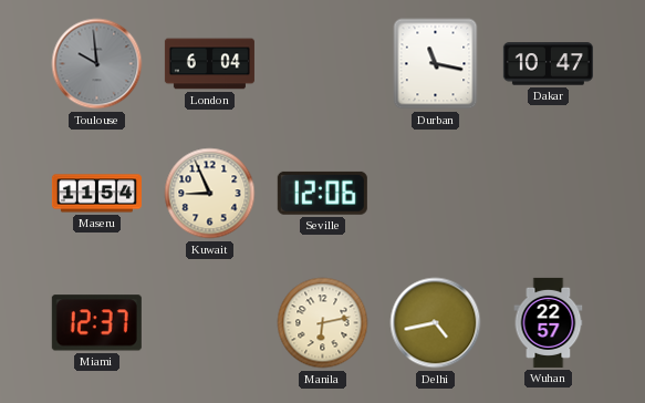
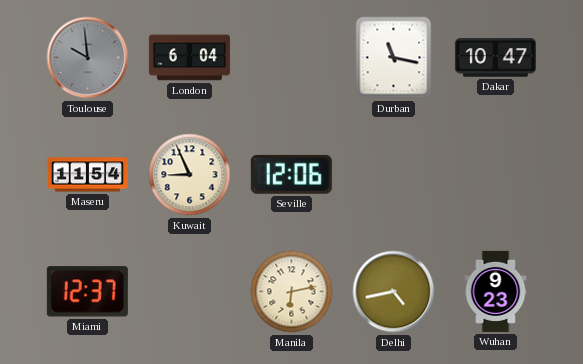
Wuhan: 22:57 -> 9:23
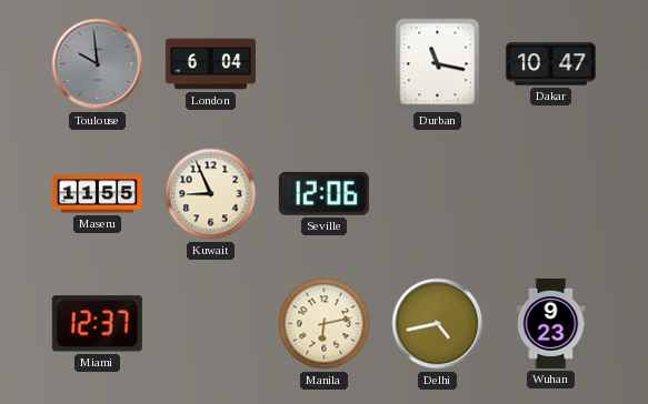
Maseru: 11:54 -> 11:55
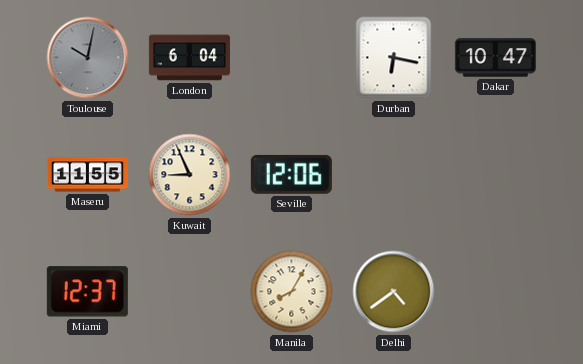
Toulouse: 9:59 -> 10:02
Durban: 11:17 -> 6:17
Manila: 6:13 -> 8:05
Delhi: 4:43 -> 4:39
Wuhan: 9:23 -> none
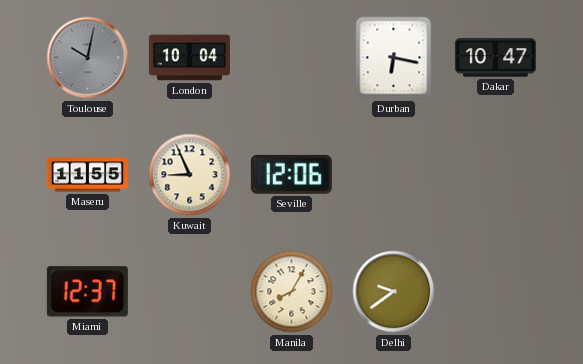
London: 6:04 -> 10:04
Delhi: 4:39 -> 9:39
